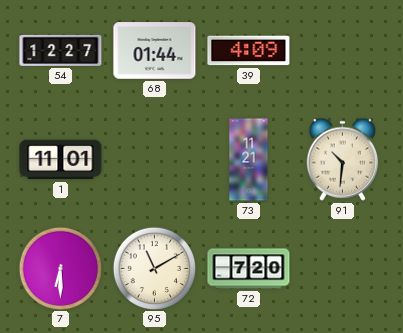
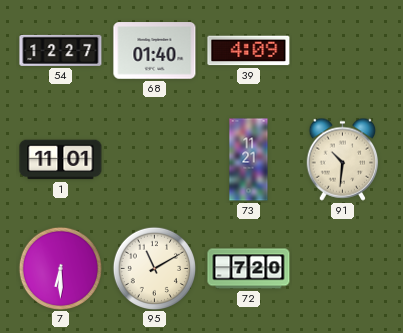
68: 01:44 -> 01:40
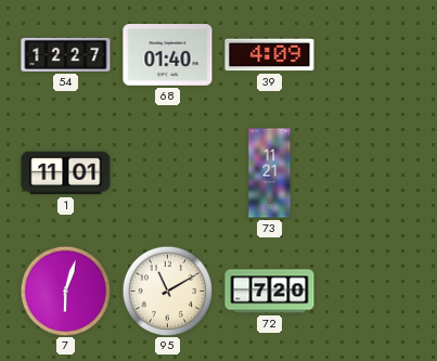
91: 10:31 -> none
7: 6:30 -> 6:03
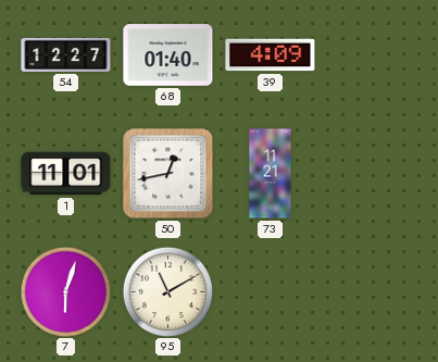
50: none -> 12:43
72: 7:20 -> none
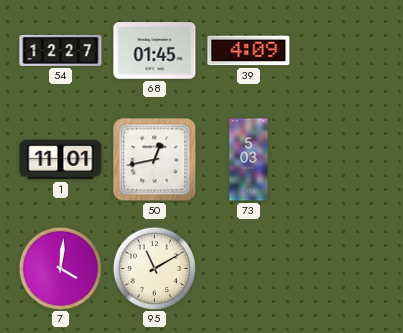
68: 01:40 -> 01:45
73: 11:21 -> 5:03
7: 6:03 -> 4:01
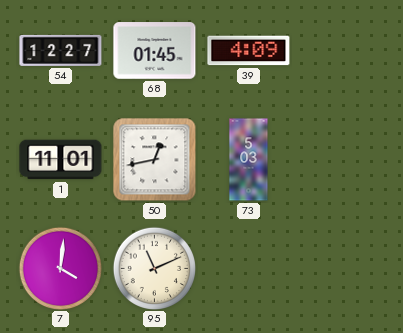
95: 11:10 -> 11:11
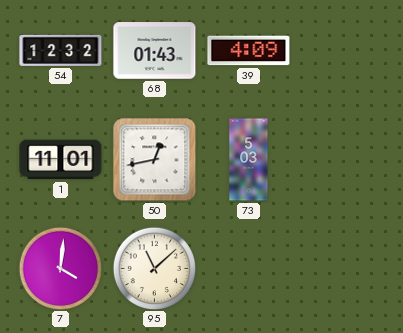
54: 12:27 -> 12:32
68: 01:45 -> 01:43
95: 11:11 -> 11:08
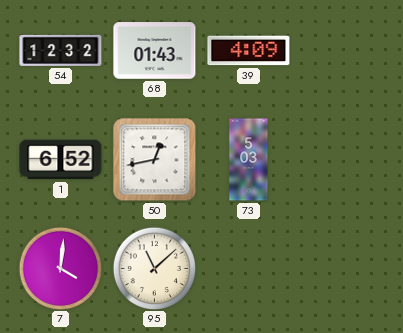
1: 11:01 -> 6:52
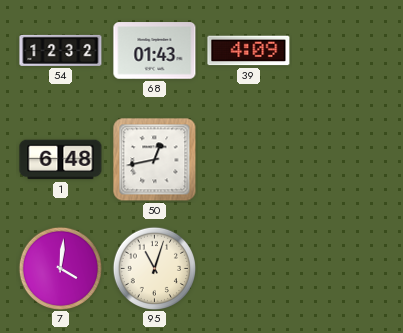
1: 6:52 -> 6:48
73: 5:03 -> none
95: 11:08 -> 11:03
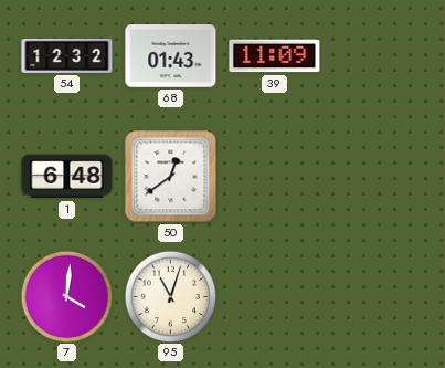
39: 4:09 -> 11:09
50: 12:43 -> 12:39
